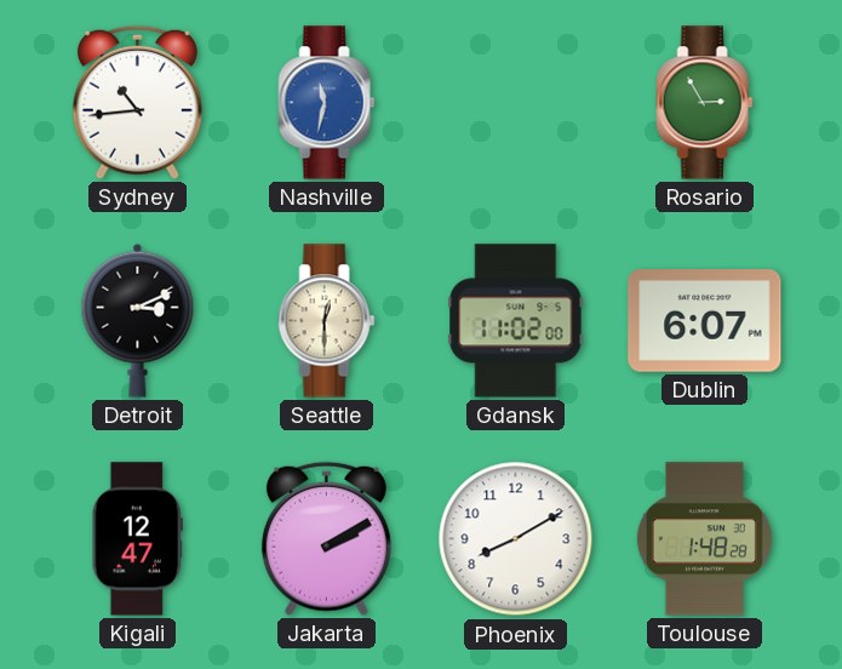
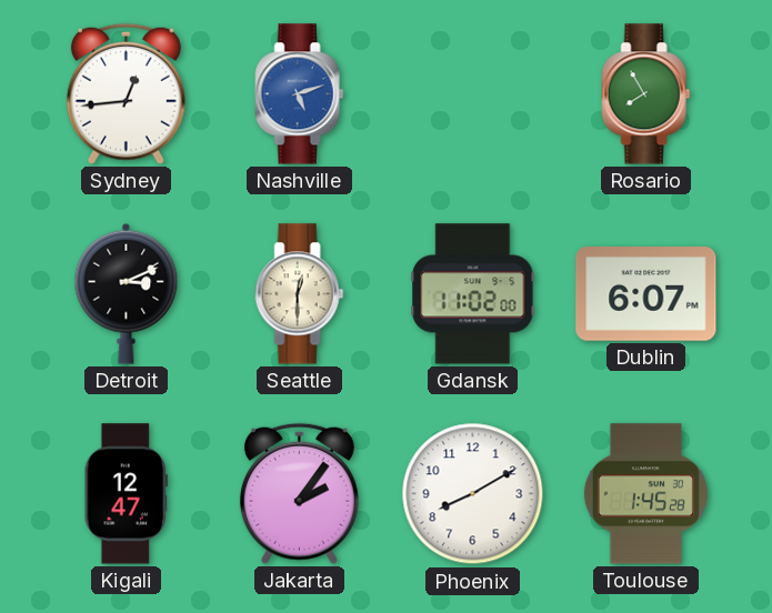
Sydney: 10:44 -> 12:44
Nashville: 11:32 -> 5:12
Rosario: 2:55 -> 7:55
Jakarta: 2:10 -> 2:06
Toulouse: 1:48 -> 1:45
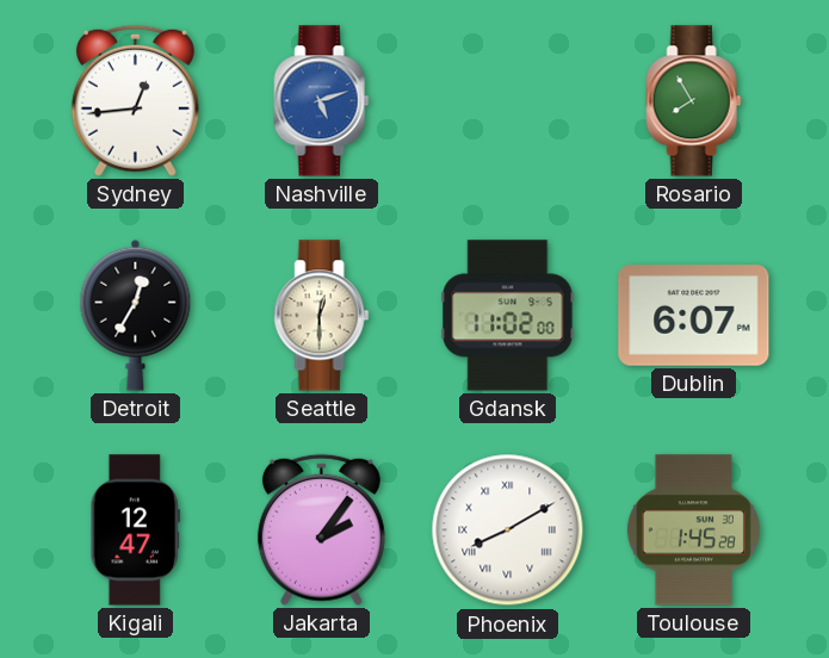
Detroit: 3:11 -> 12:35
Phoenix numerals: Arabic -> Roman
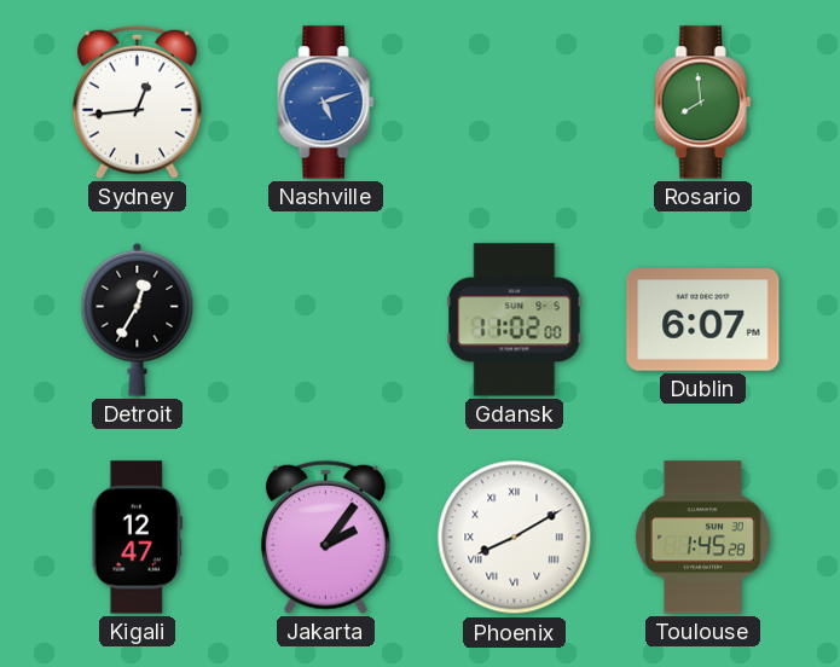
Rosario: 7:55 -> 7:59
Seattle: 12:30 -> none
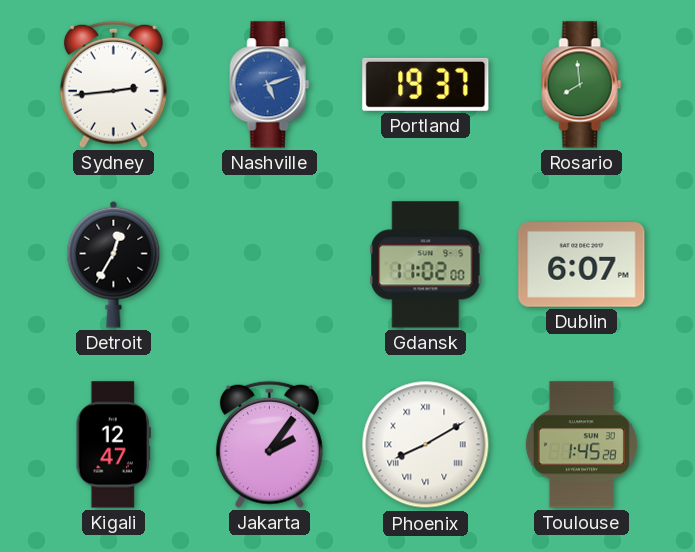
Sydney: 12:44 -> 2:44
Portland: none -> 19:37
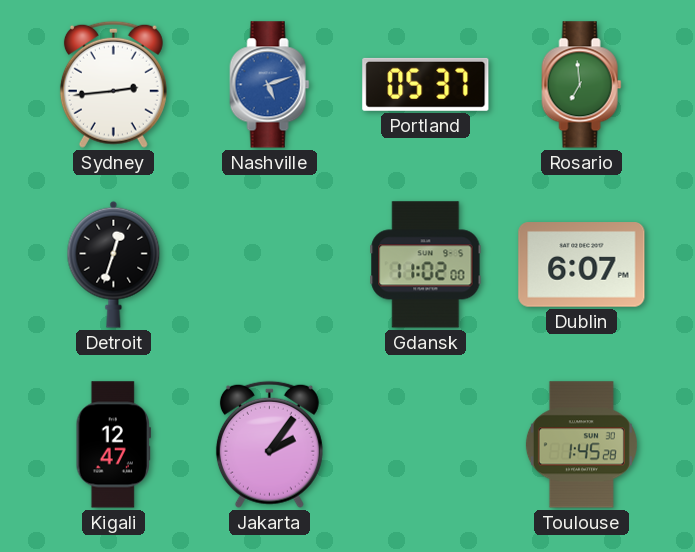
Portland: 19:37 -> 05:37
Rosario: 7:59 -> 6:59
Detroit: 12:35 -> 12:33
Phoenix: 8:10 -> none
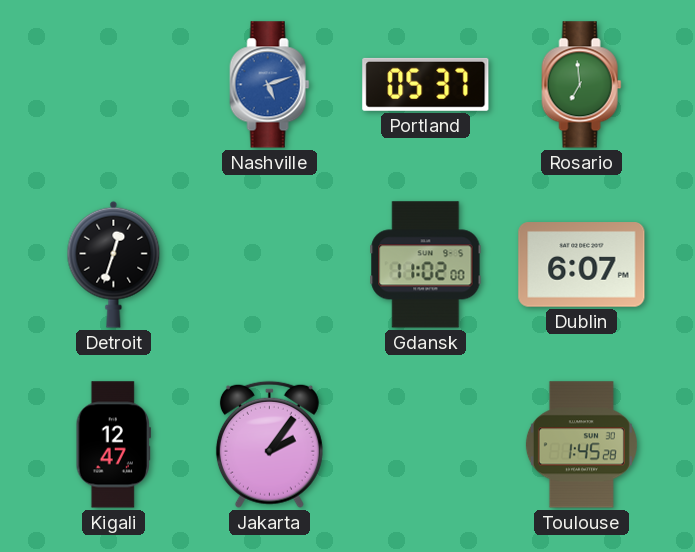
Sydney: 2:44 -> none
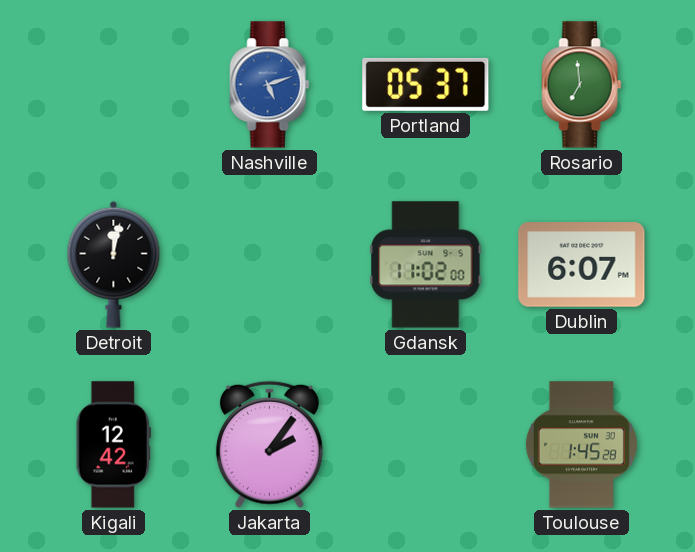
Detroit: 12:33 -> 12:02
Kigali: 12:47 -> 12:42
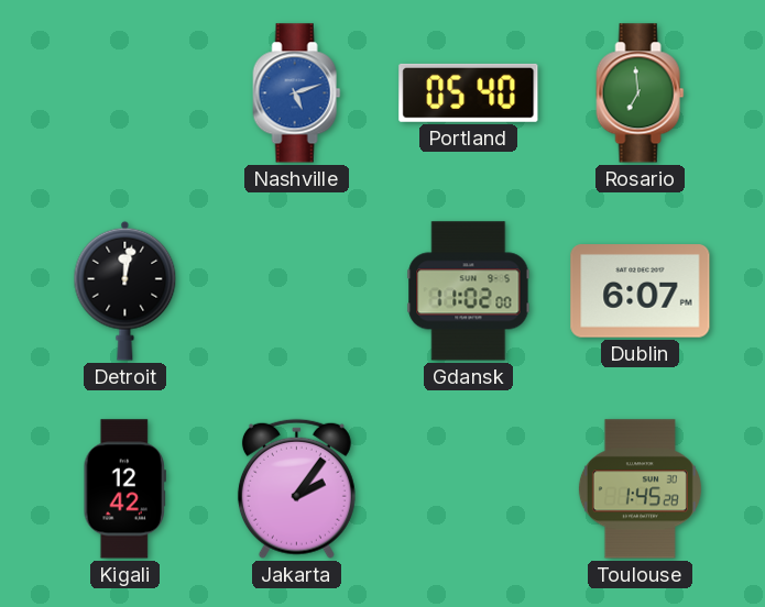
Portland: 05:37 -> 05:40
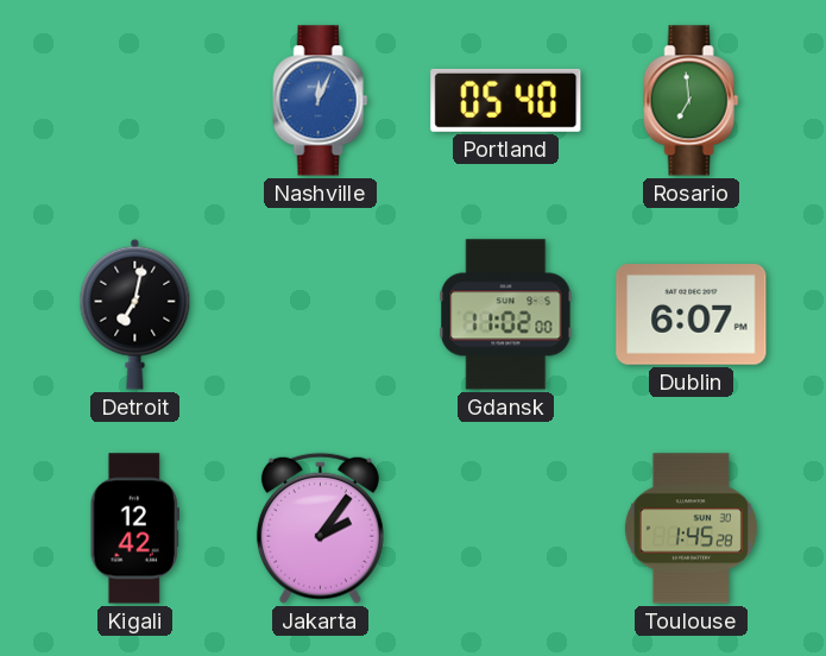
Nashville: 5:12 -> 12:04
Detroit: 12:02 -> 7:02
